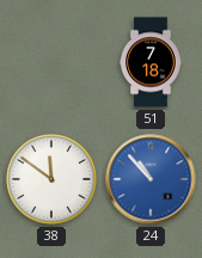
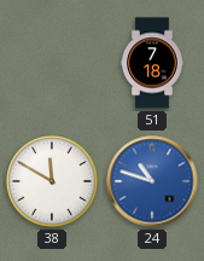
38: 11:51 -> 11:50
24: 10:53 -> 10:48
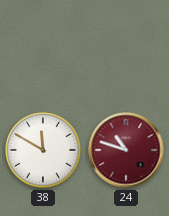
51: 7:18 -> none
24 dial: blue -> burgundy
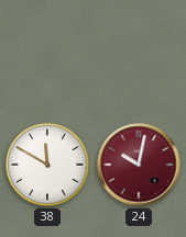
24: 10:48 -> 10:02
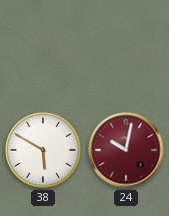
38: 11:50 -> 5:50
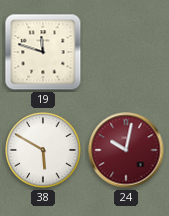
19: none -> 11:48
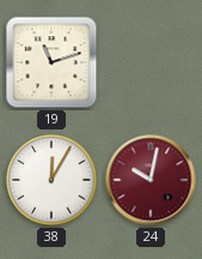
19: 11:48 -> 11:12
38: 5:50 -> 12:05
